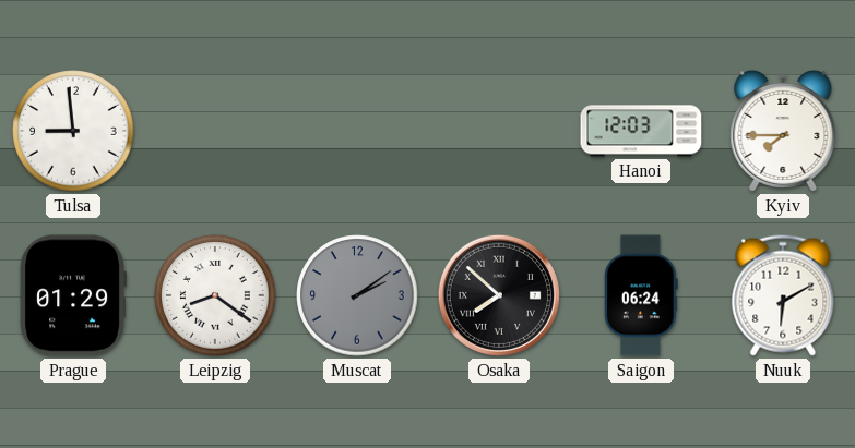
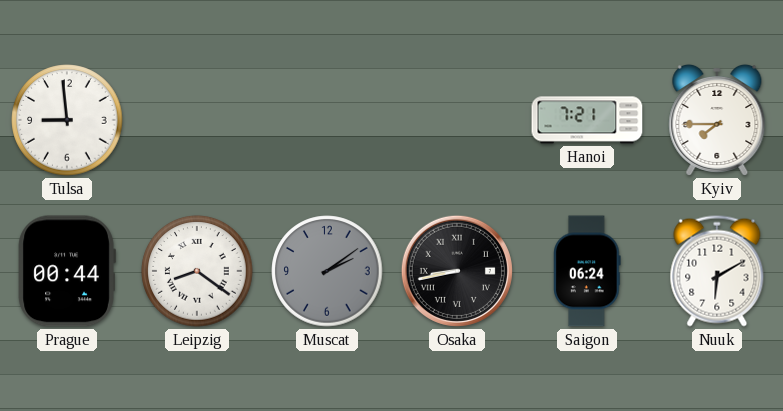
Hanoi: 12:03 -> 7:21
Prague: 01:29 -> 00:44
Osaka: 7:52 -> 8:43
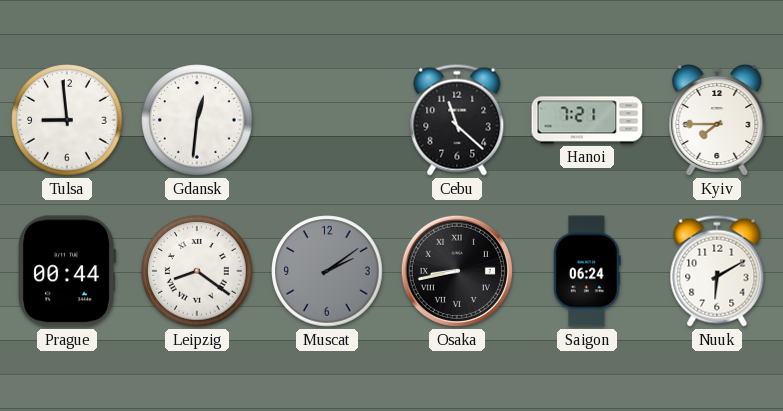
Gdansk: none -> 12:31
Cebu: none -> 11:22
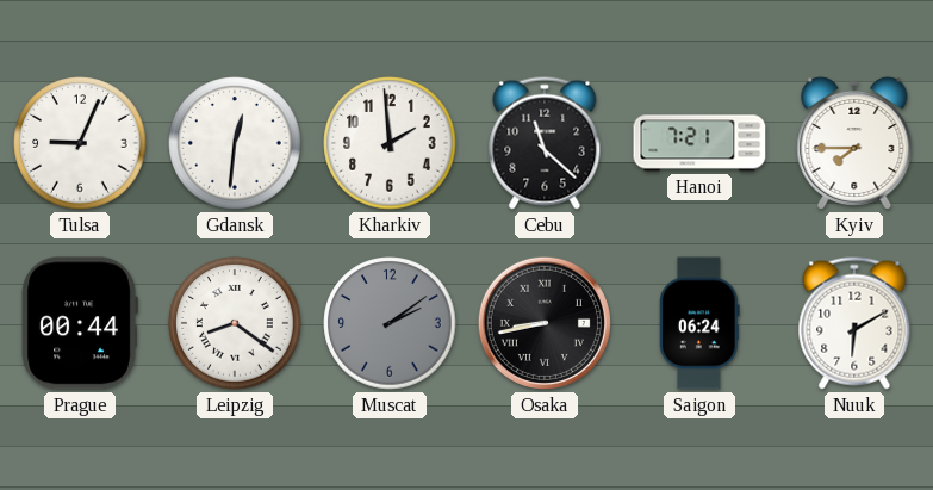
Tulsa: 8:59 -> 9:04
Kharkiv: none -> 1:59
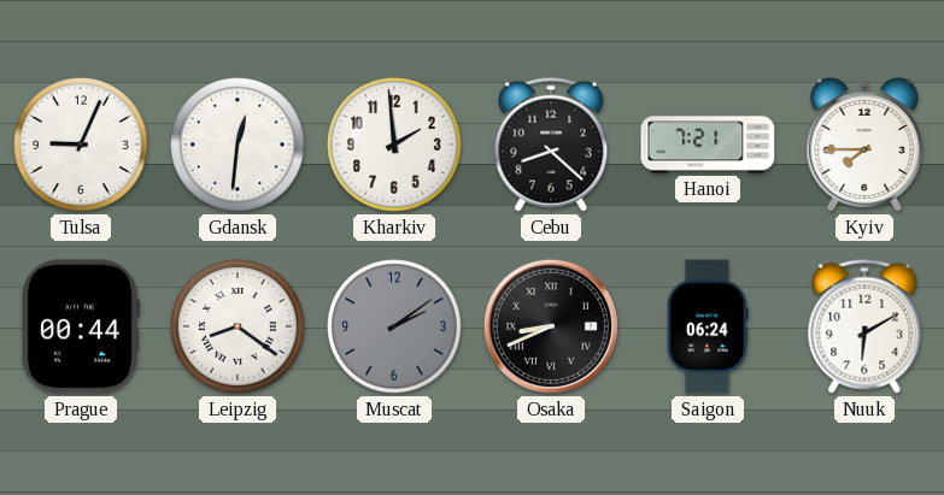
Cebu: 11:22 -> 8:22
Osaka: 8:43 -> 8:41
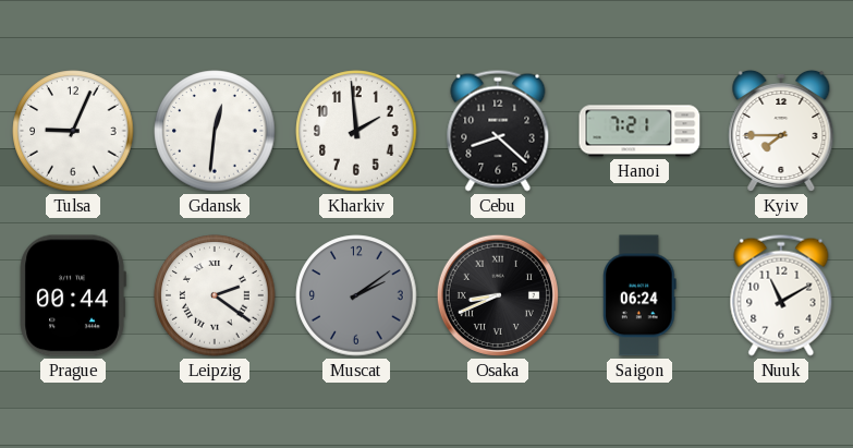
Leipzig: 8:21 -> 2:21
Nuuk: 6:10 -> 11:10
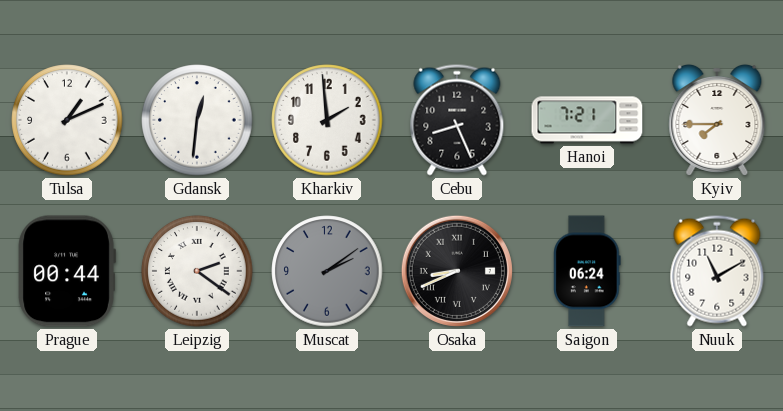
Tulsa: 9:04 -> 1:11
Cebu: 8:22 -> 8:26
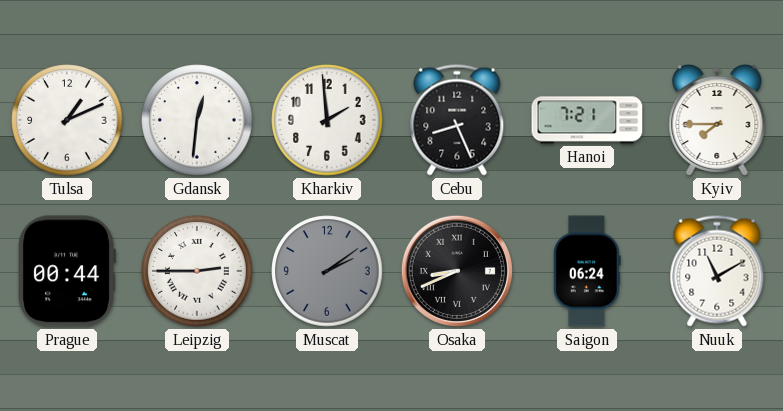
Leipzig: 2:21 -> 2:45
